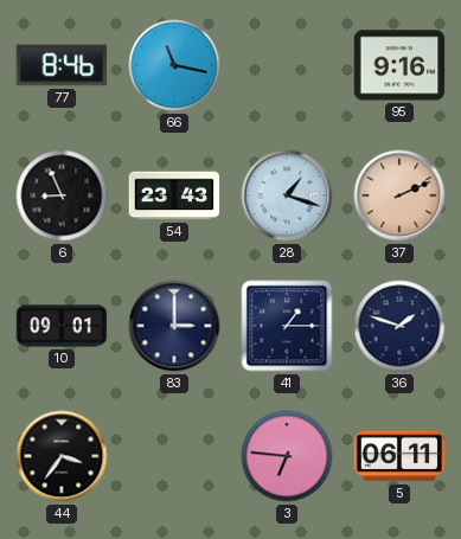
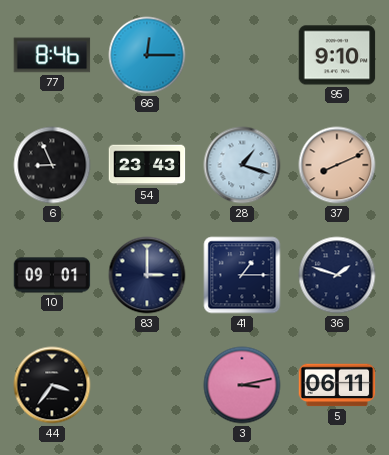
66: 11:17 -> 12:15
95: 9:16 -> 9:10
37: 2:11 -> 8:11
3: 6:46 -> 3:13
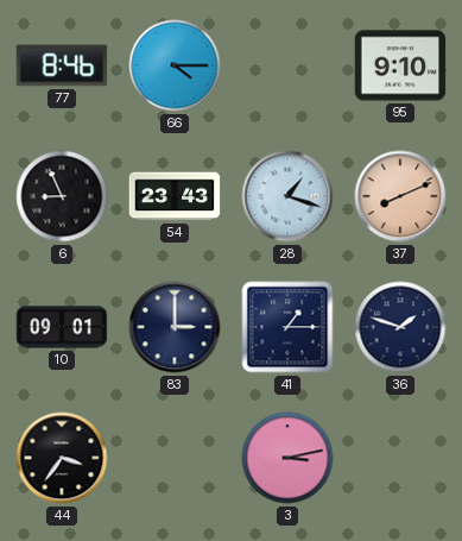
66: 12:15 -> 4:15
5: 06:11 -> none
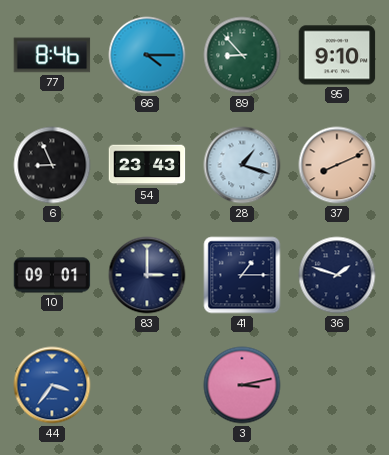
89: none -> 8:53
44 dial: black -> blue
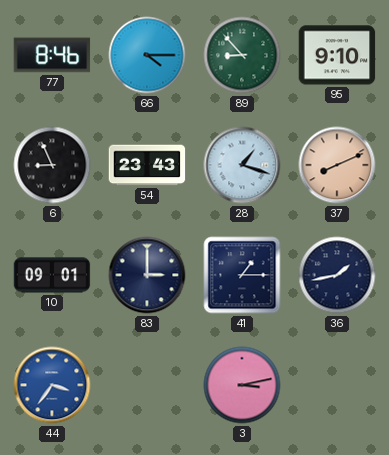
36: 1:48 -> 1:43
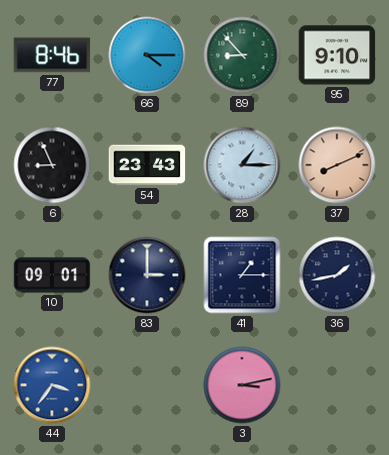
28: 1:18 -> 1:15
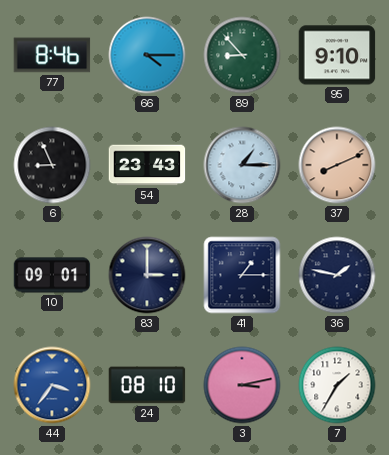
36: 1:43 -> 1:47
24: none -> 08:10
7: none -> 1:35
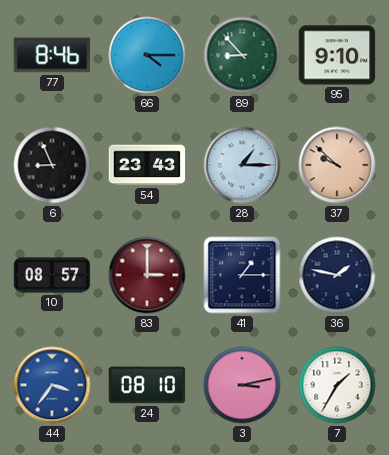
37: 8:11 -> 9:52
10: 09:01 -> 08:57
83 dial: navy -> burgundy
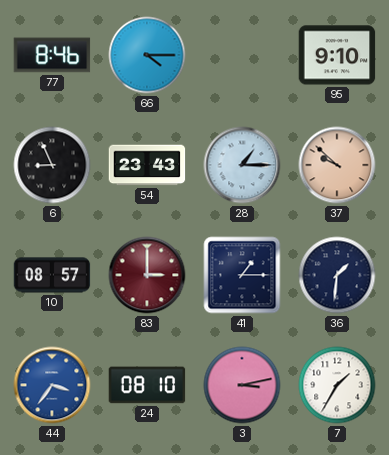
89: 8:53 -> none
36: 1:47 -> 1:31
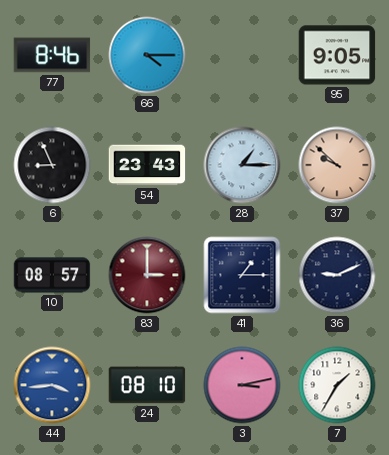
95: 9:10 -> 9:05
36: 1:31 -> 9:11
44: 3:36 -> 3:44
